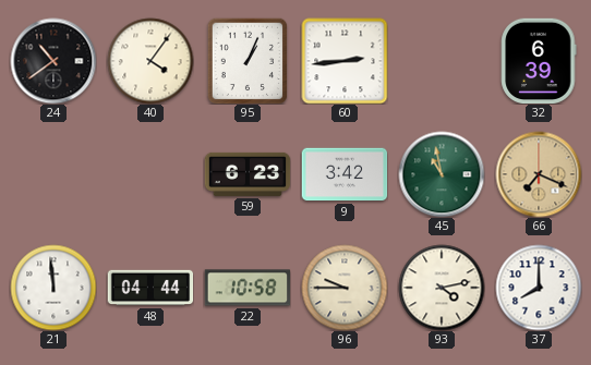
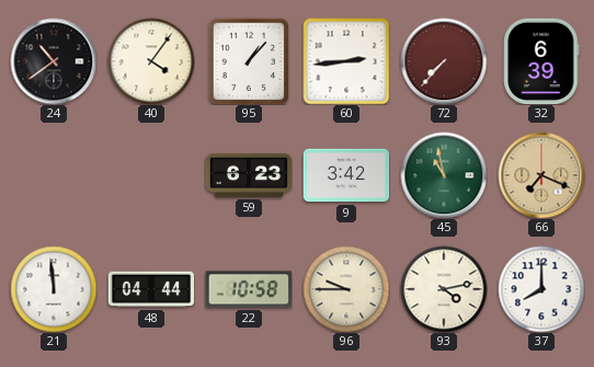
95: 1:04 -> 1:07
72: none -> 7:37
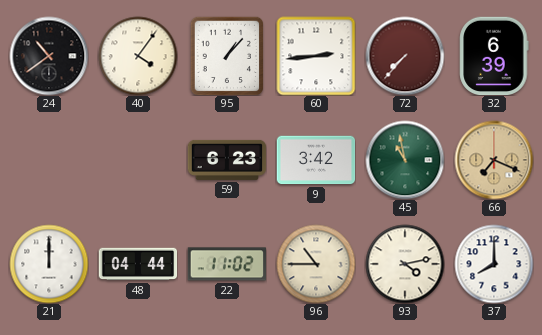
21: 11:59 -> 12:00
22: 10:58 -> 11:02
96: 9:45 -> 10:45
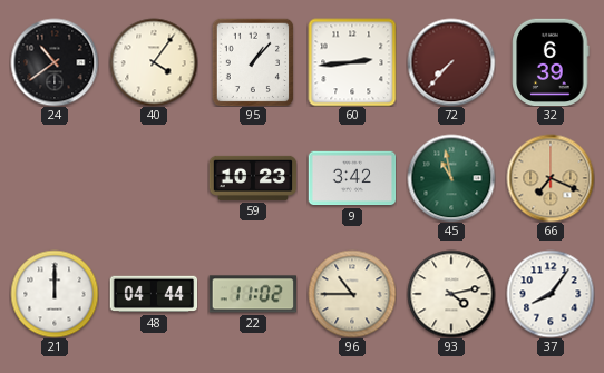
59: 6:23 -> 10:23
37: 8:00 -> 8:06
